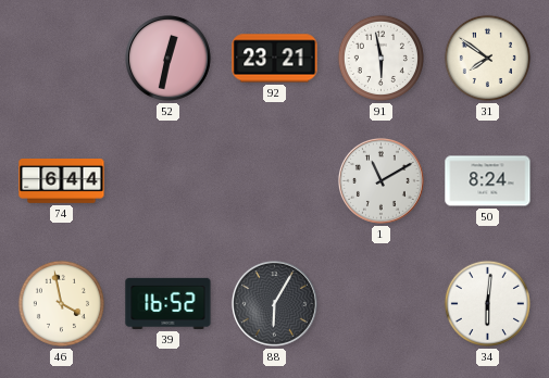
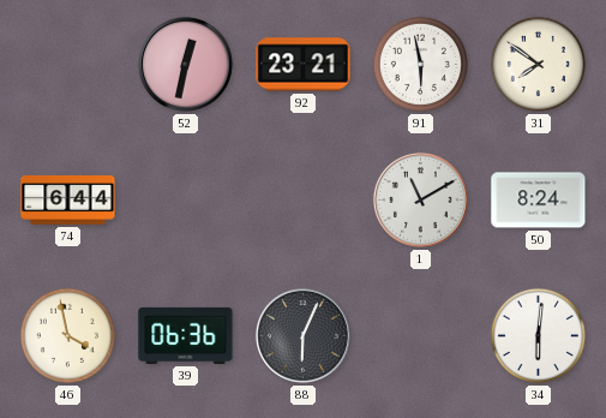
39: 16:52 -> 06:36
88: 6:05 -> 6:04
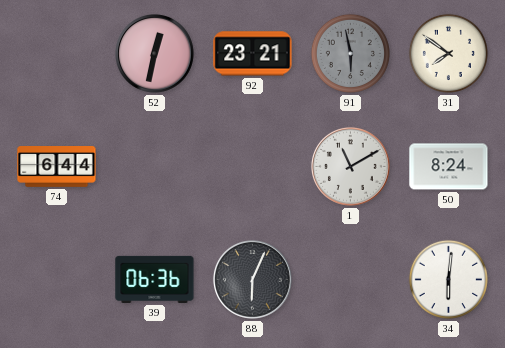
91 dial: white -> grey
46: 3:58 -> none
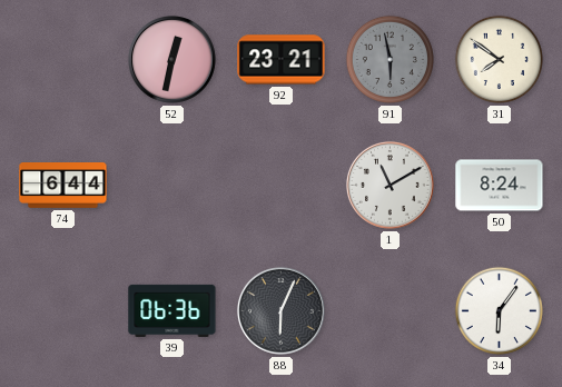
34: 6:01 -> 6:06
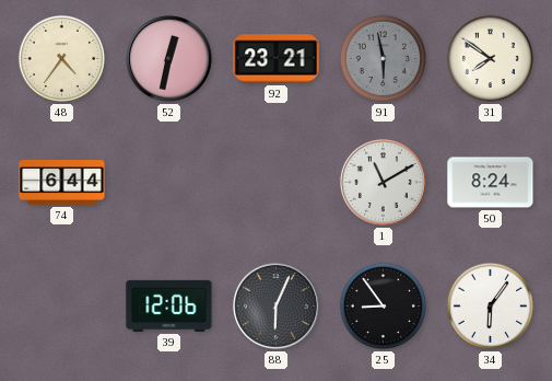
48: none -> 4:36
39: 06:36 -> 12:06
25: none -> 8:54
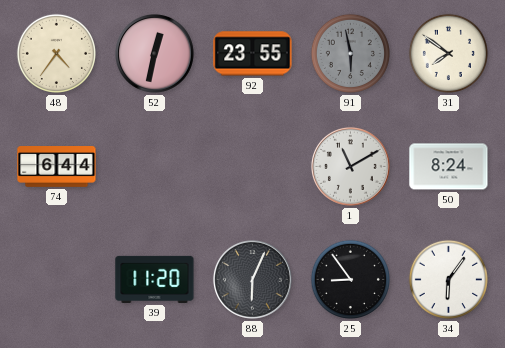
92: 23:21 -> 23:55
39: 12:06 -> 11:20
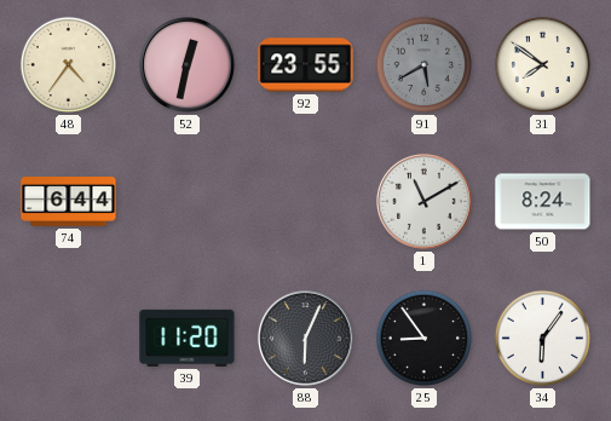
91: 5:58 -> 5:40
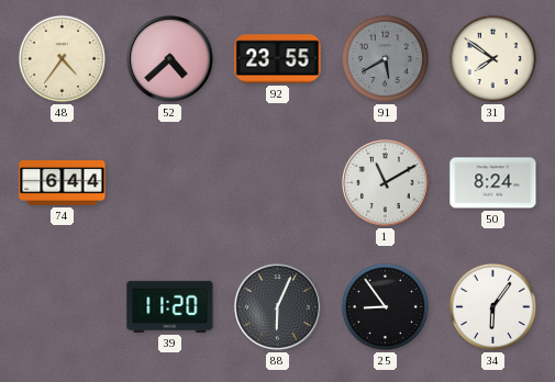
52: 12:32 -> 4:38
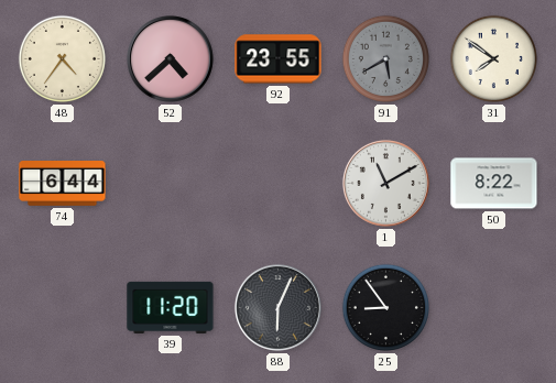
50: 8:24 -> 8:22
34: 6:06 -> none
